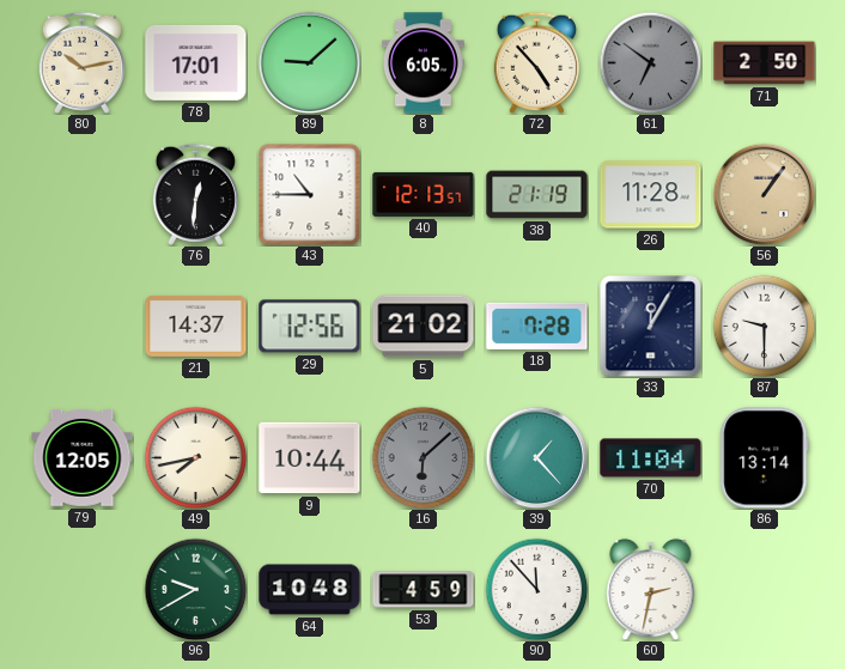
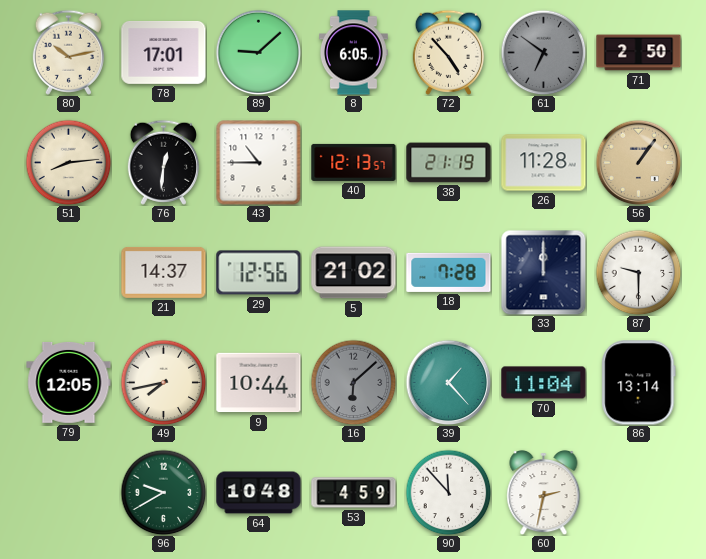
51: none -> 8:14
33: 12:05 -> 12:00
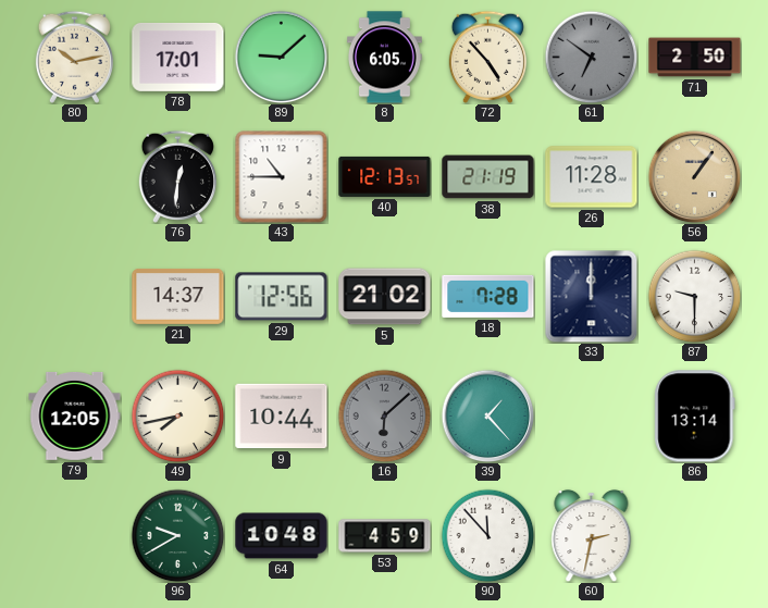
51: 8:14 -> none
70: 11:04 -> none
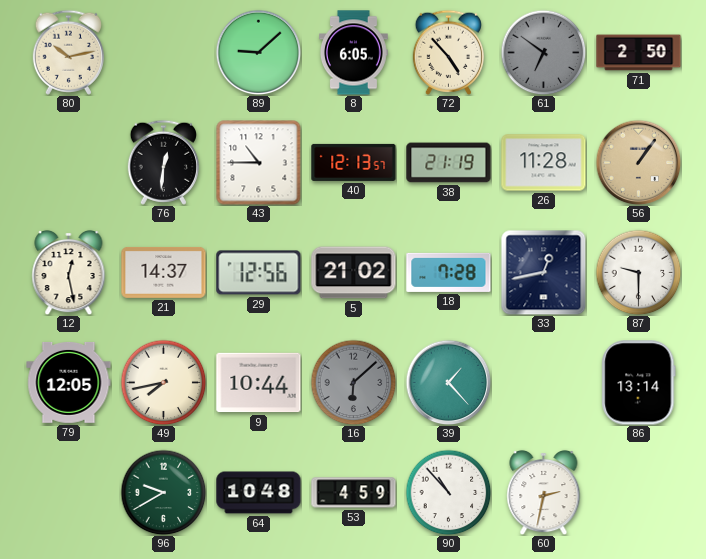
78: 17:01 -> none
12: none -> 12:28
33: 12:00 -> 12:43
90: 11:53 -> 10:53
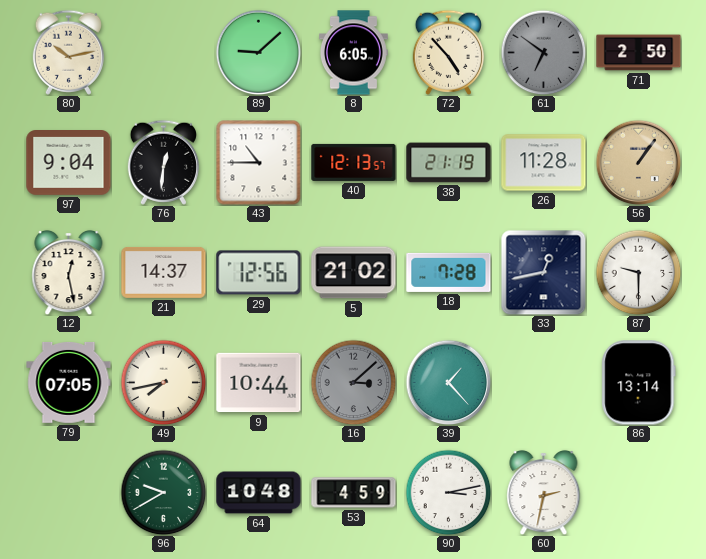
97: none -> 9:04
79: 12:05 -> 07:05
16: 6:08 -> 3:08
90: 10:53 -> 3:13
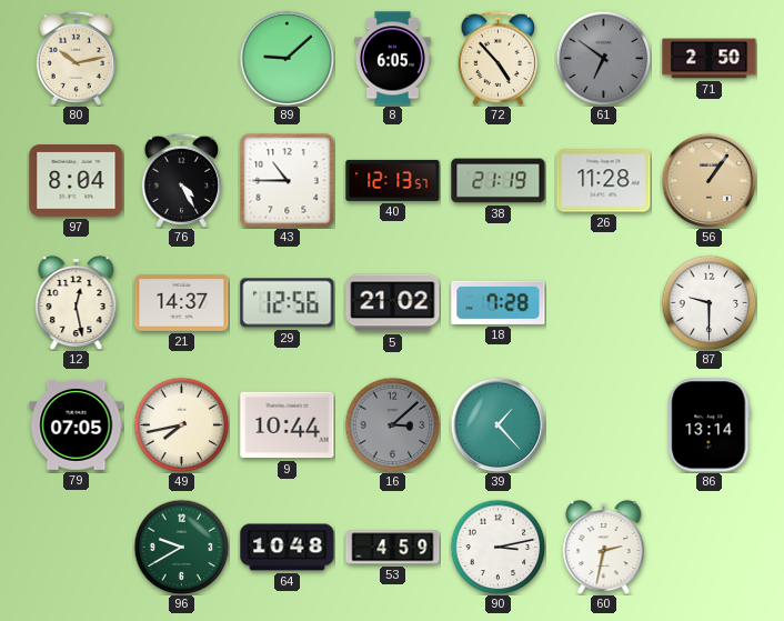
97: 9:04 -> 8:04
76: 12:31 -> 4:25
33: 12:43 -> none
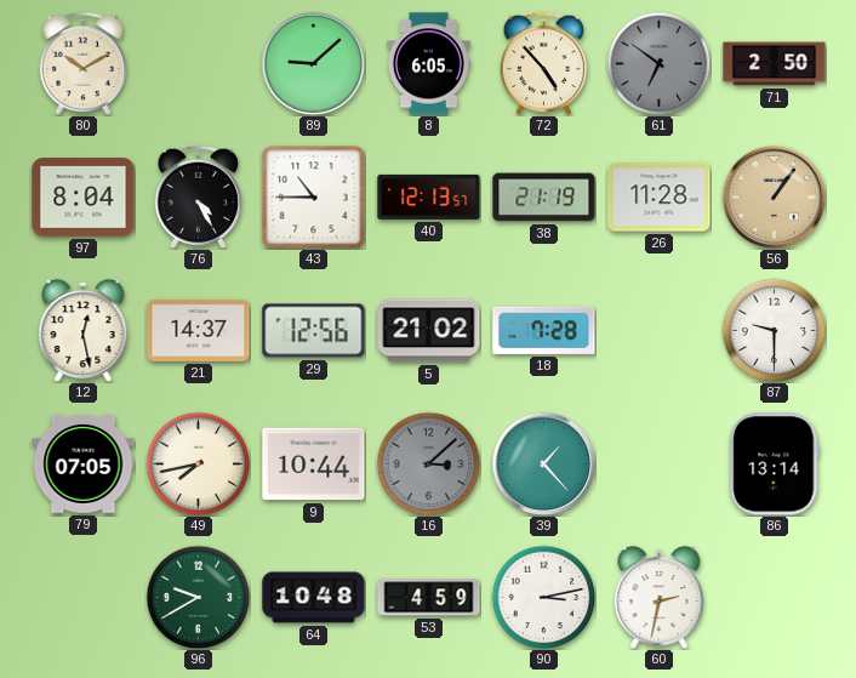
80: 10:13 -> 10:10
